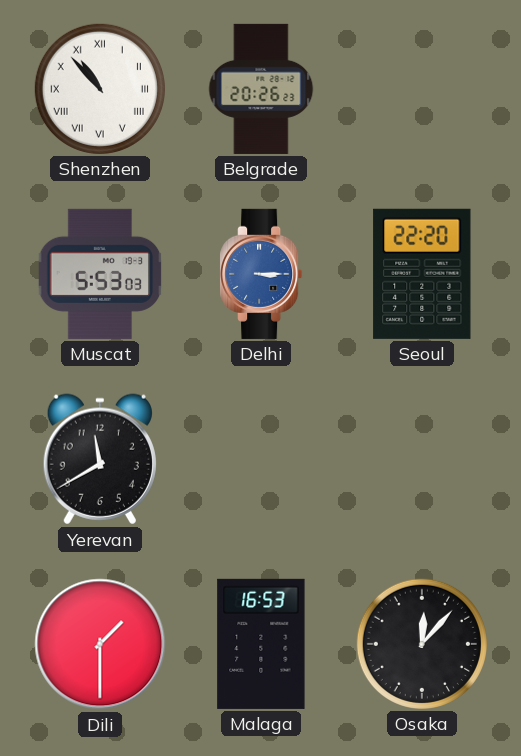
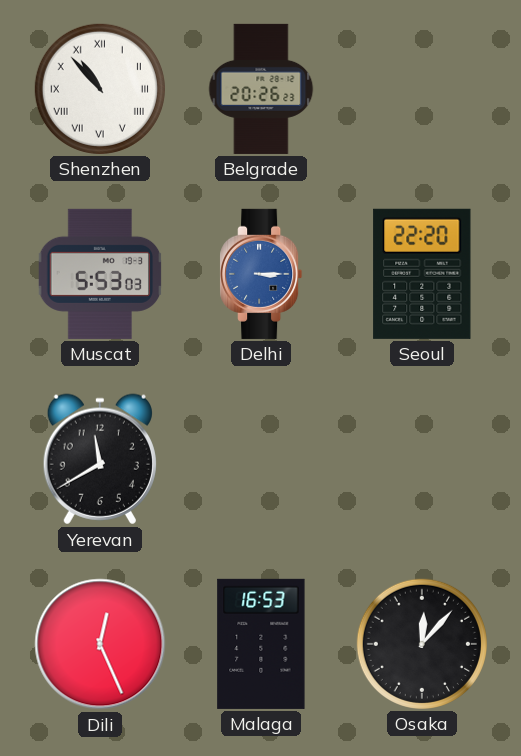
Dili: 1:30 -> 12:26
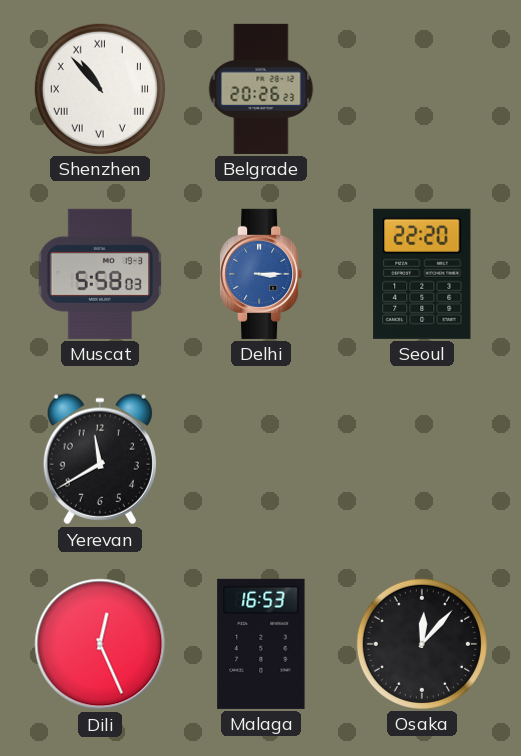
Muscat: 5:53 -> 5:58
